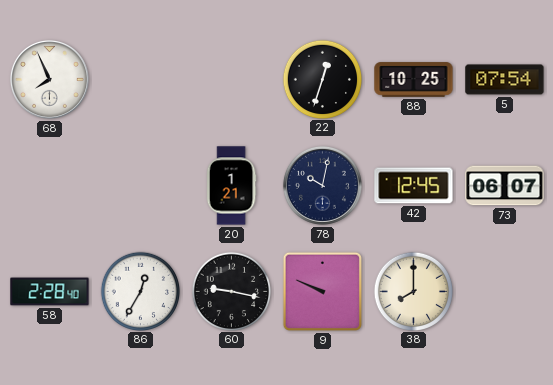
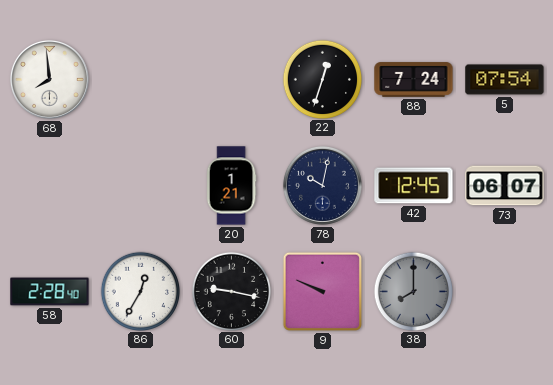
68: 7:56 -> 7:59
88: 10:25 -> 7:24
38 dial: cream -> grey
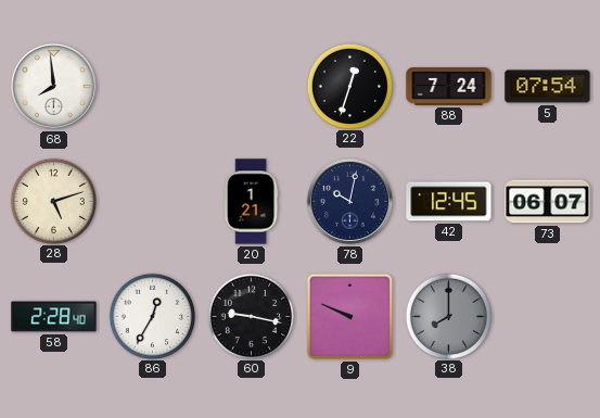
28: none -> 5:12
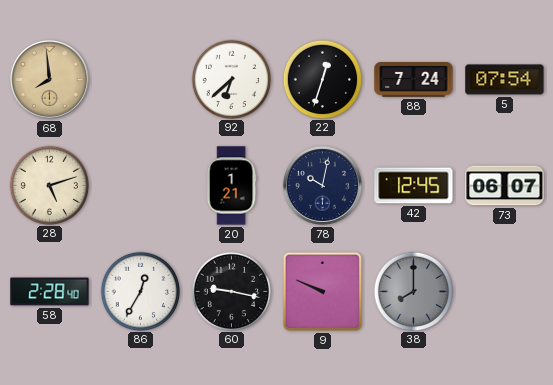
68 dial: white -> champagne
92: none -> 6:38
